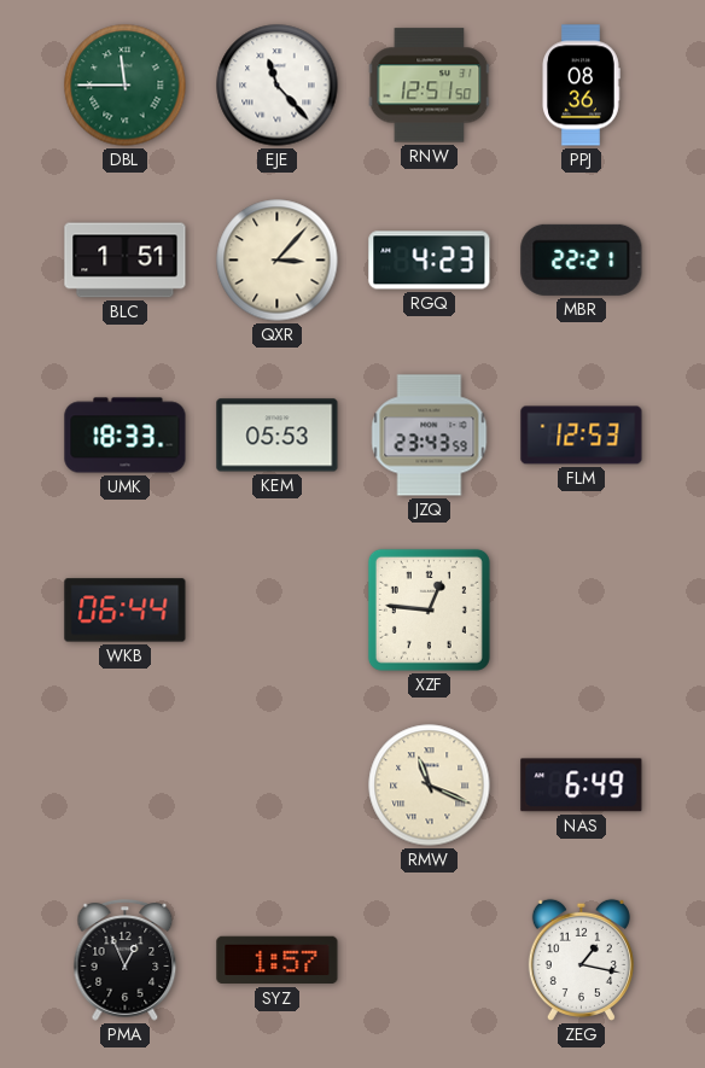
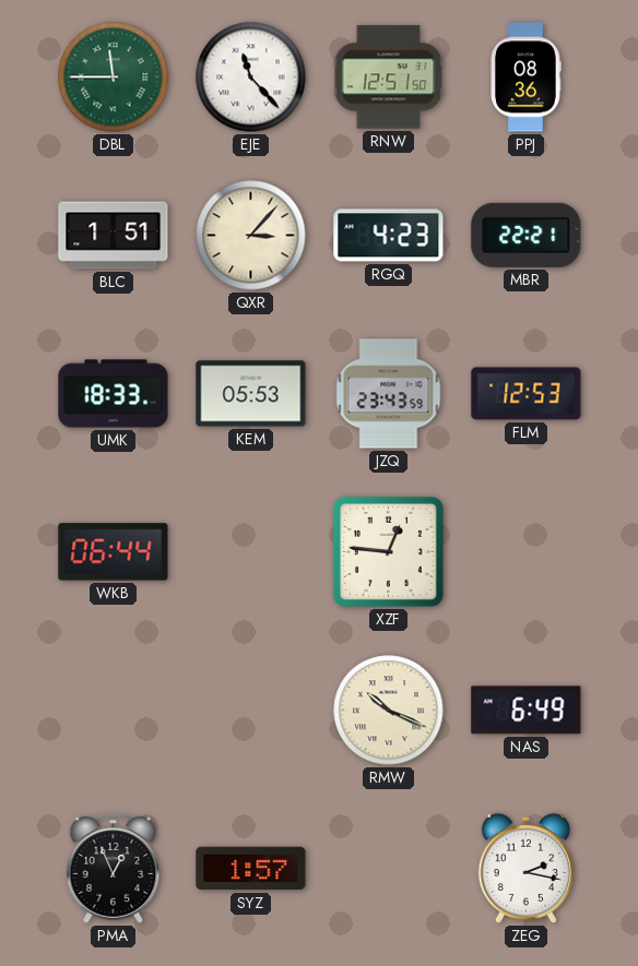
RMW: 11:19 -> 10:19
ZEG: 1:17 -> 2:17
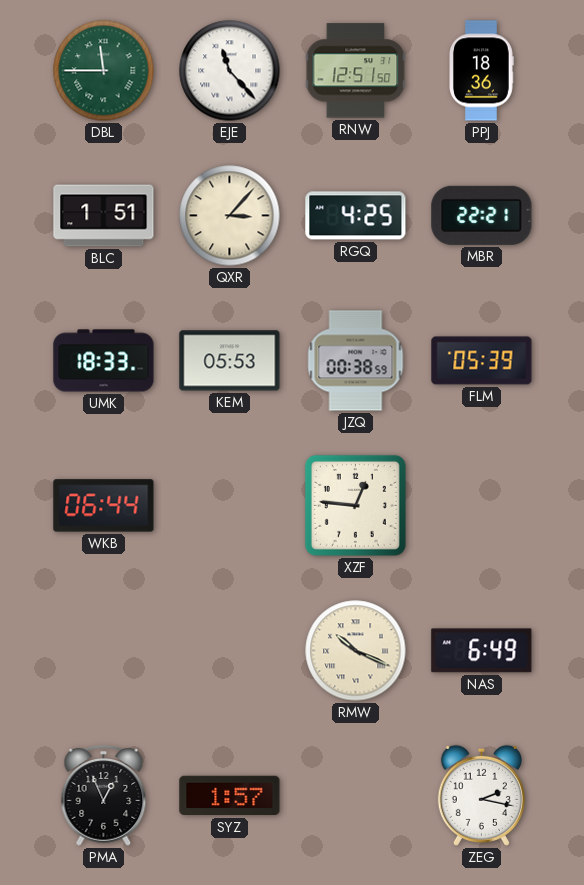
PPJ: 08:36 -> 18:36
RGQ: 4:23 -> 4:25
JZQ: 23:43 -> 00:38
FLM: 12:53 -> 05:39
